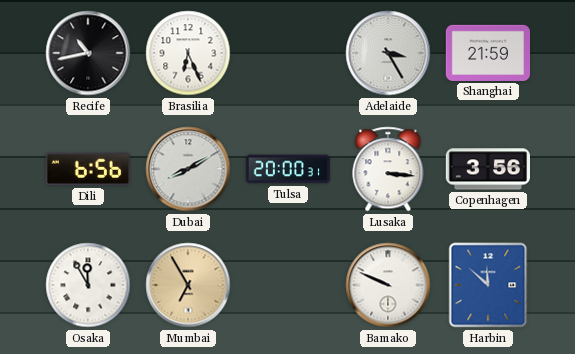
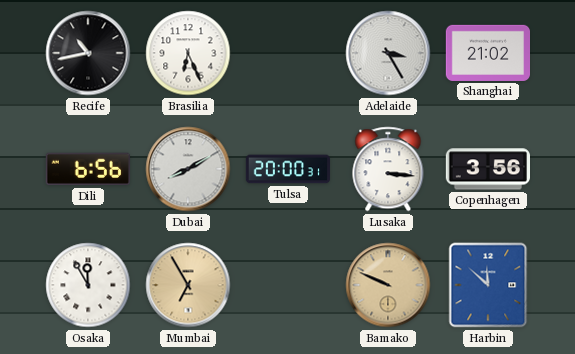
Shanghai: 21:59 -> 21:02
Bamako dial: white -> champagne
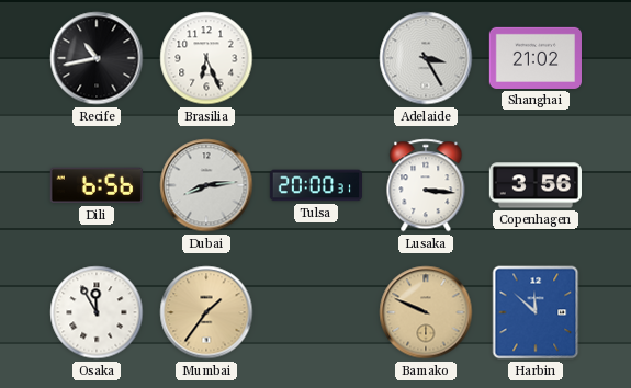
Dubai: 8:10 -> 8:14
Mumbai: 6:55 -> 1:36
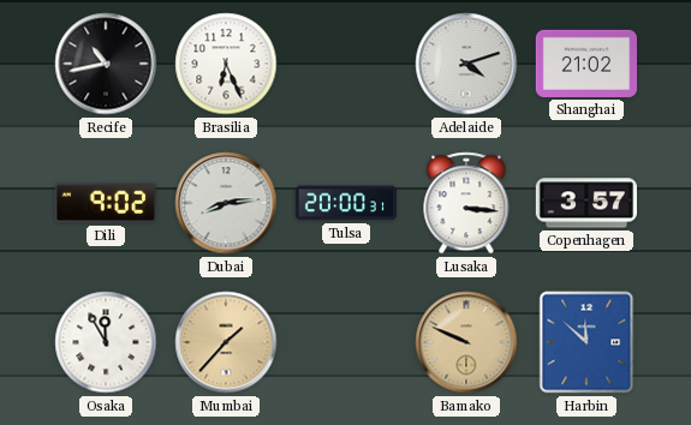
Adelaide: 3:25 -> 4:12
Dili: 6:56 -> 9:02
Copenhagen: 3:56 -> 3:57
Mumbai: 1:36 -> 1:37
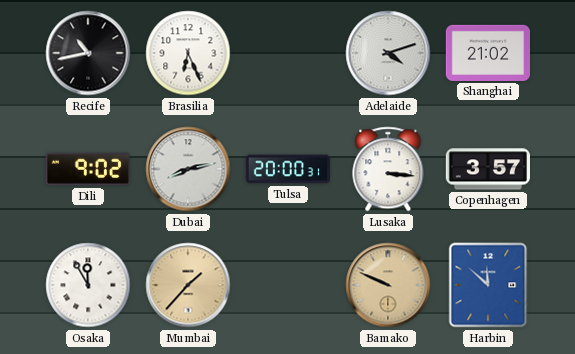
Dubai: 8:14 -> 8:13
